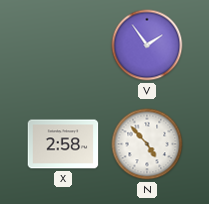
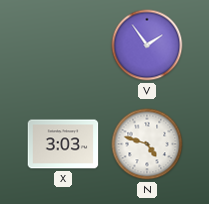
X: 2:58 -> 3:03
N: 4:53 -> 4:48
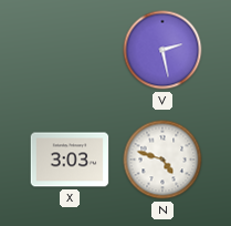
V: 1:54 -> 2:28
